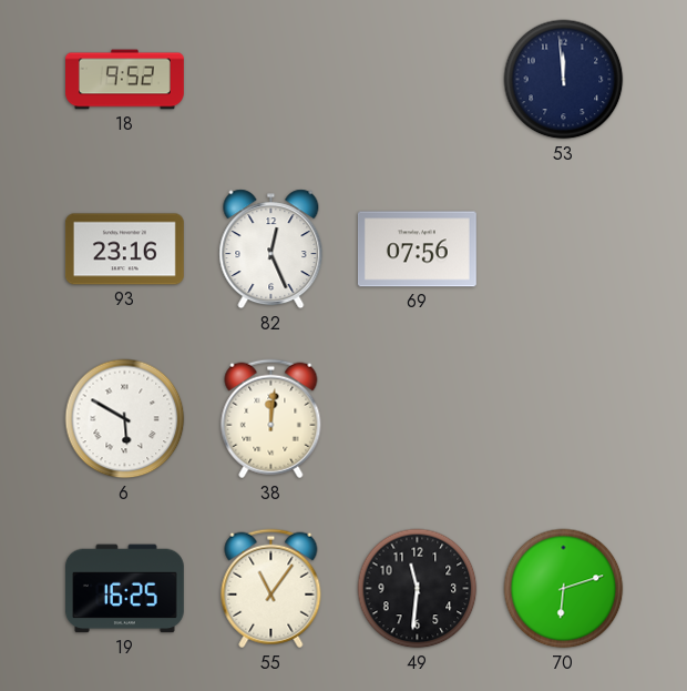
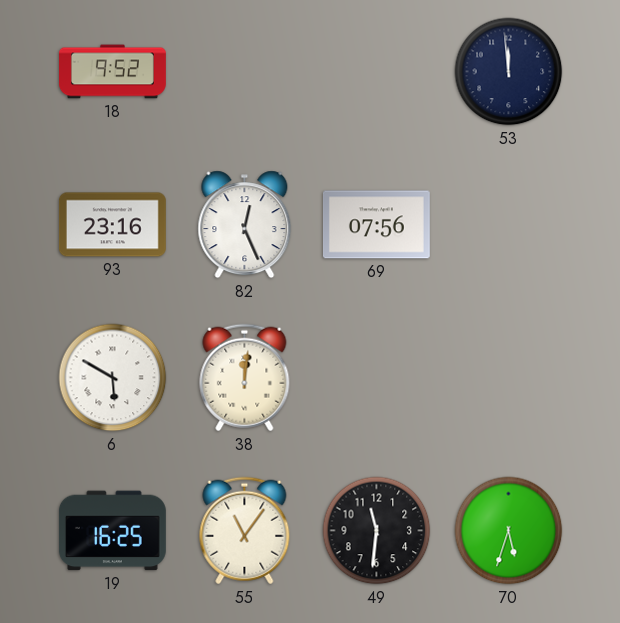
70: 6:12 -> 5:33
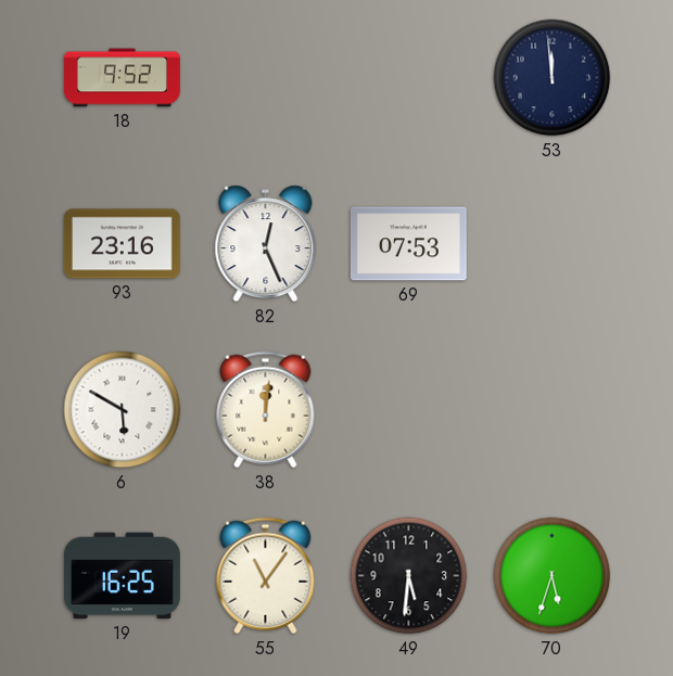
69: 07:56 -> 07:53
49: 11:31 -> 5:31
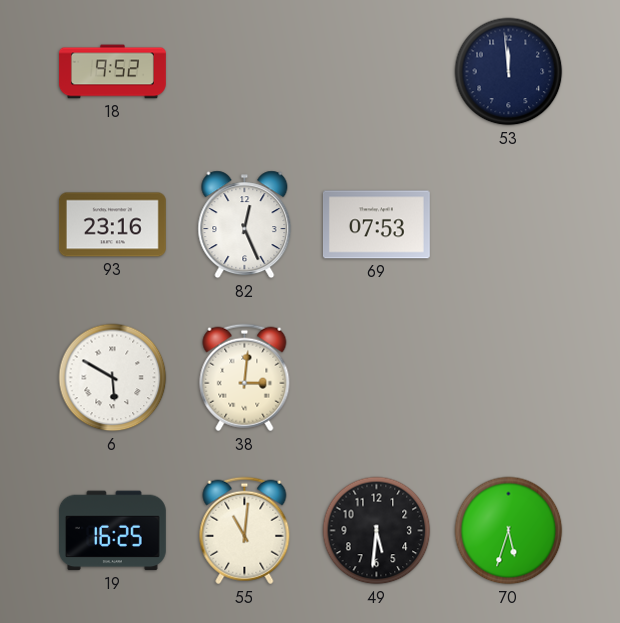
38: 12:01 -> 3:01
55: 11:06 -> 11:01
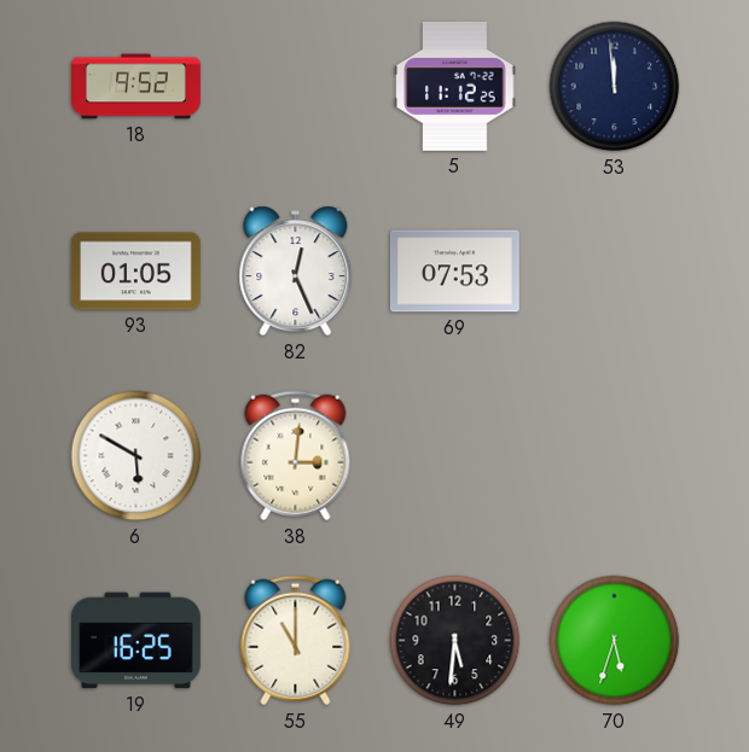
5: none -> 11:12
93: 23:16 -> 01:05
55: 11:01 -> 11:00
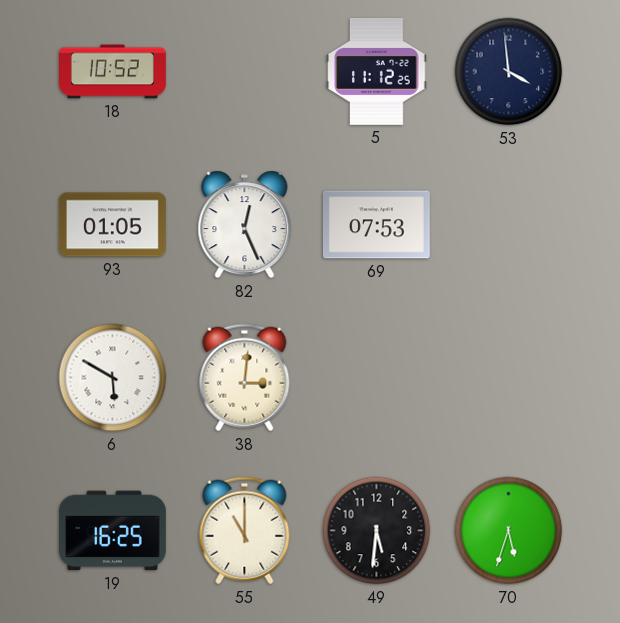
18: 9:52 -> 10:52
53: 11:59 -> 3:59
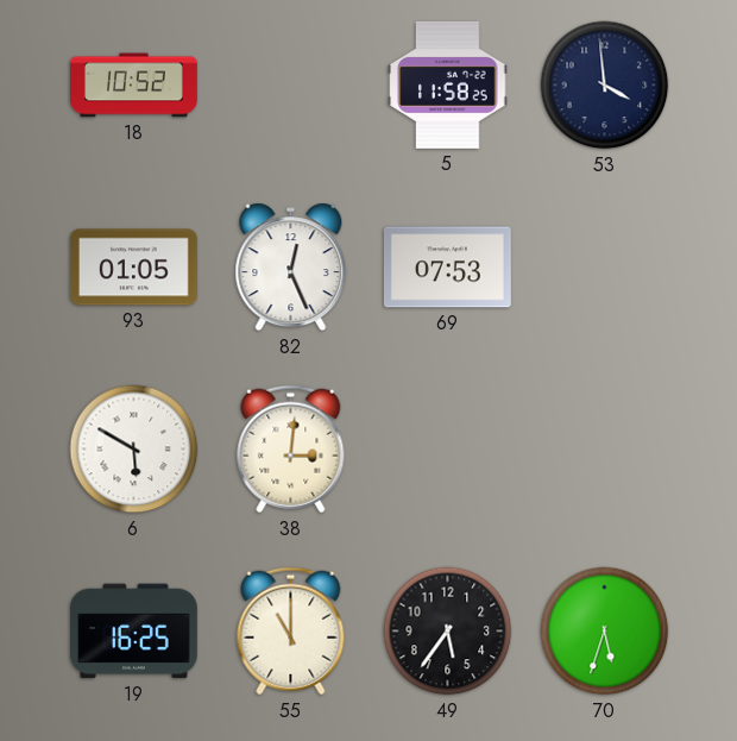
5: 11:12 -> 11:58
49: 5:31 -> 5:36
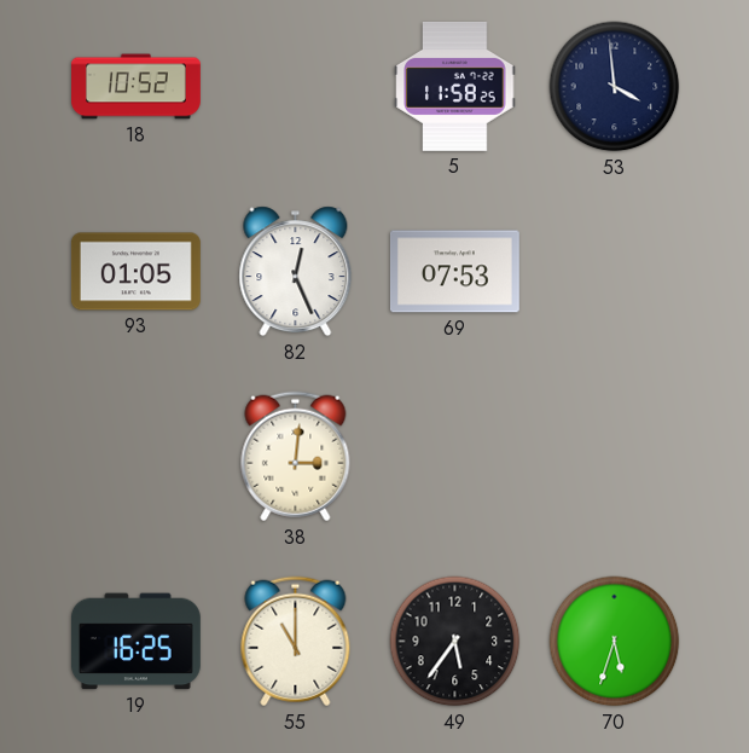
6: 5:50 -> none
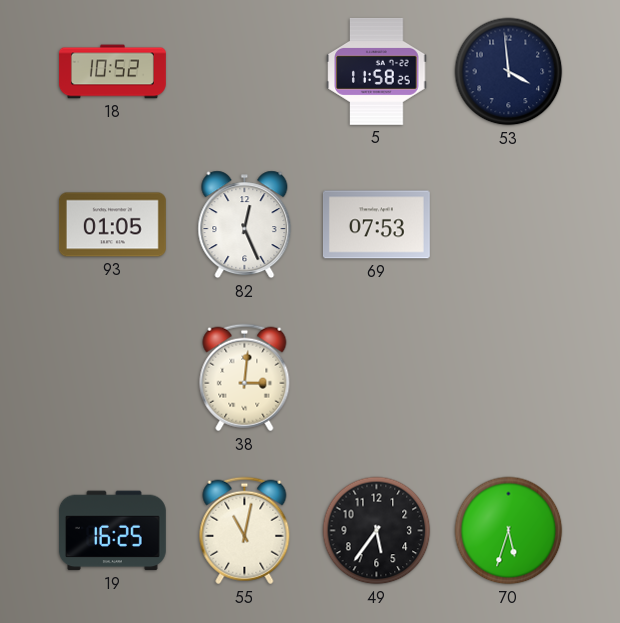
55: 11:00 -> 11:02
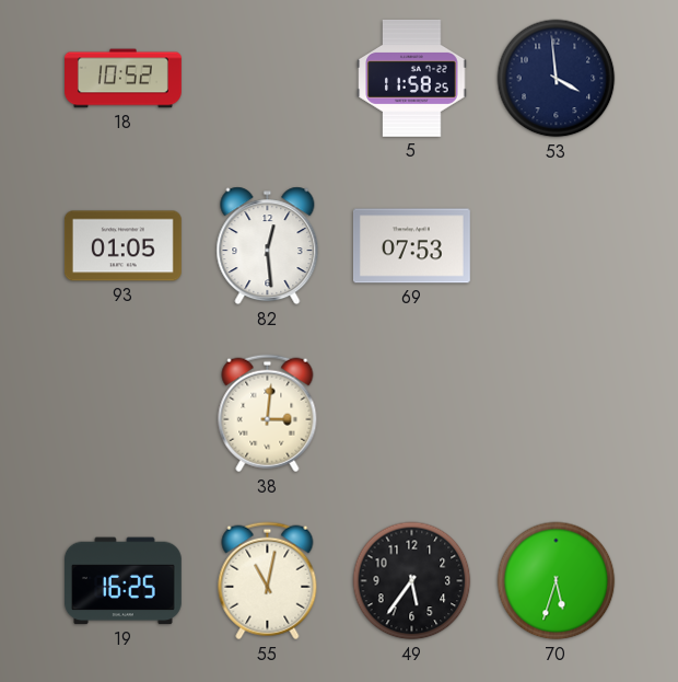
82: 12:26 -> 12:29
